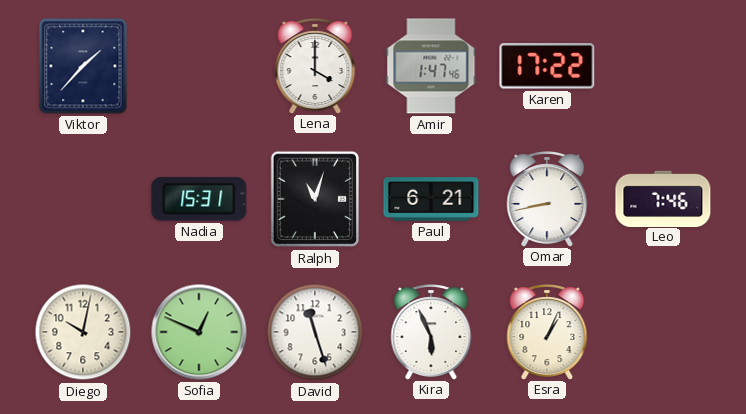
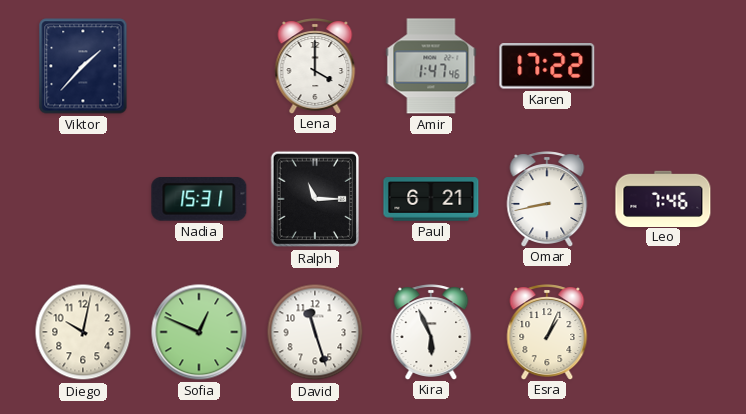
Ralph: 11:03 -> 11:15
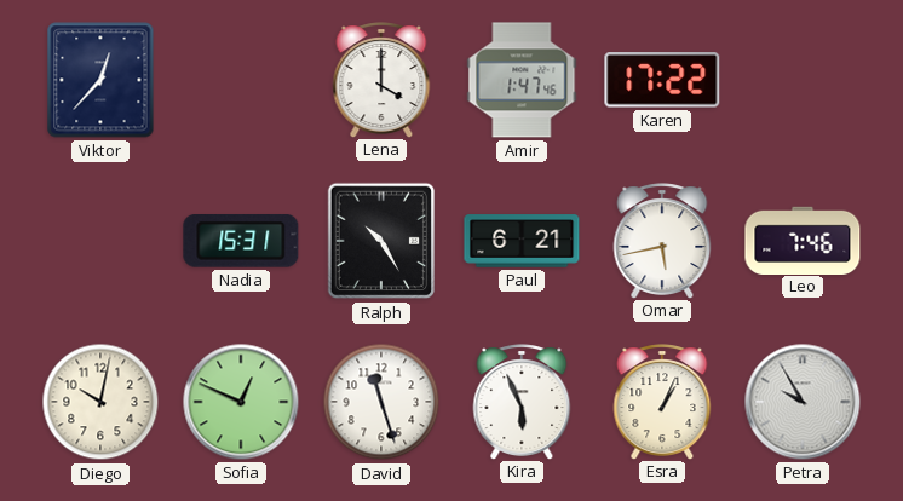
Viktor: 1:37 -> 12:37
Ralph: 11:15 -> 10:25
Omar: 8:43 -> 5:43
Petra: none -> 9:55
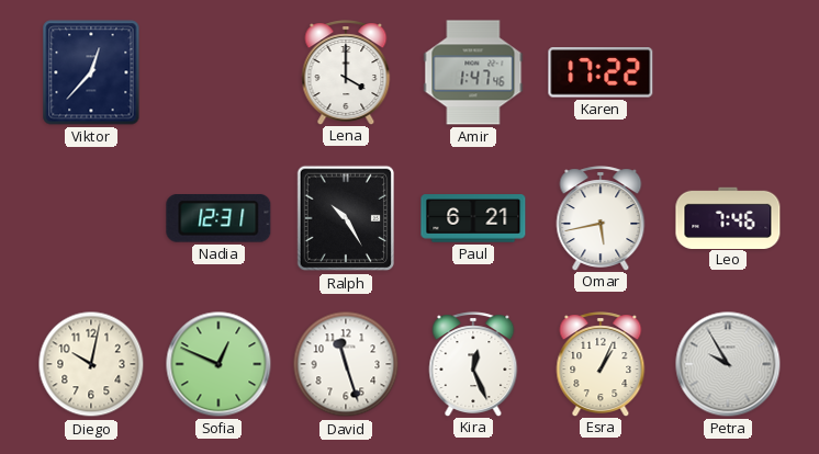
Nadia: 15:31 -> 12:31
Kira: 5:56 -> 12:26
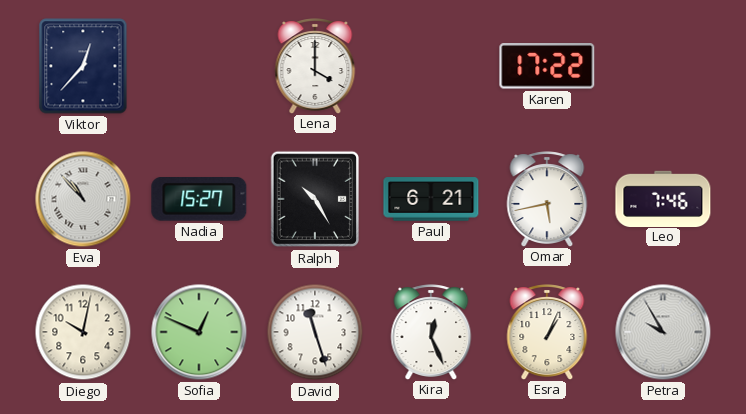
Amir: 1:47 -> none
Eva: none -> 10:53
Nadia: 12:31 -> 15:27
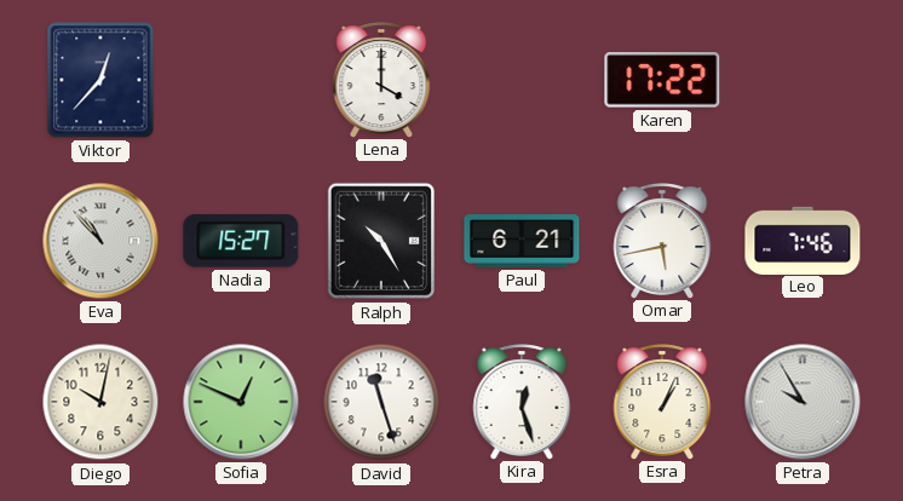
Kira: 12:26 -> 12:27
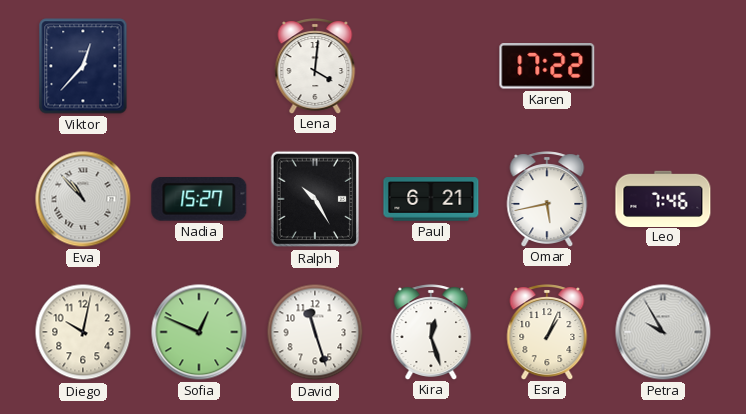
Lena: 4:00 -> 4:01
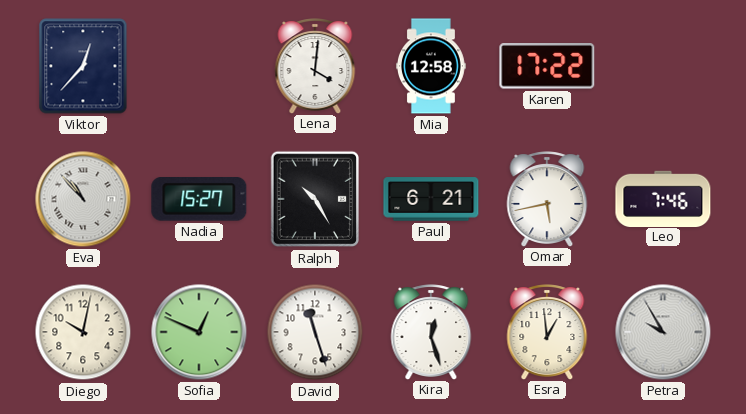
Mia: none -> 12:58
Esra: 1:04 -> 12:59
